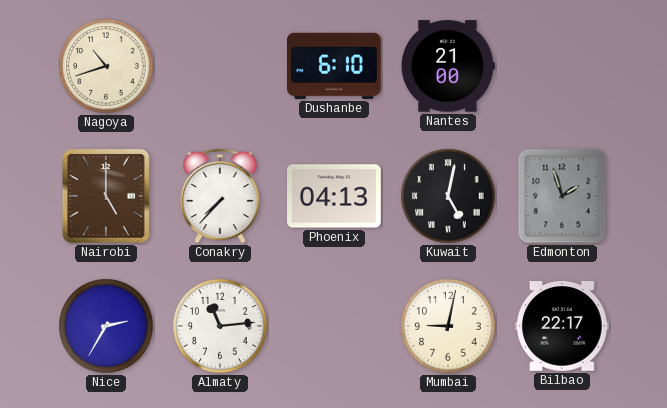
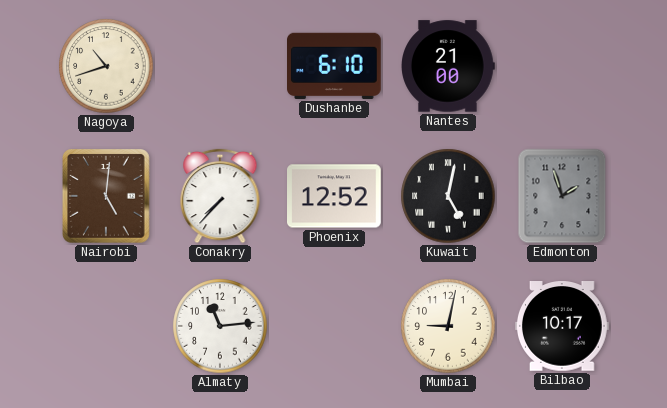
Nairobi: 5:00 -> 5:01
Phoenix: 04:13 -> 12:52
Nice: 2:35 -> none
Bilbao: 22:17 -> 10:17
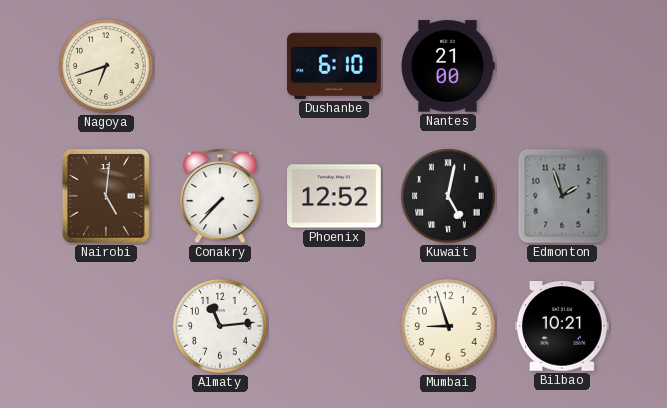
Nagoya: 10:42 -> 6:42
Mumbai: 9:02 -> 8:57
Bilbao: 10:17 -> 10:21
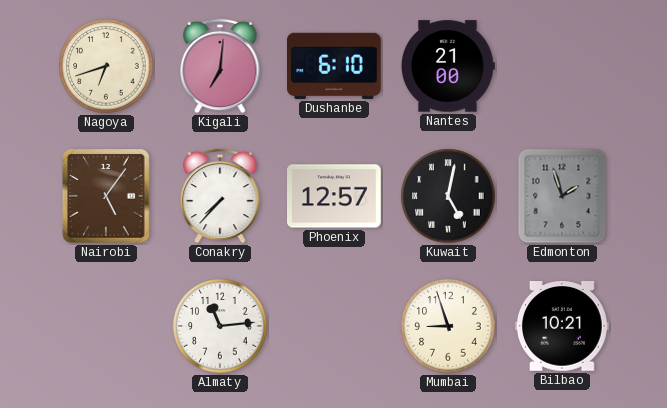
Kigali: none -> 7:01
Nairobi: 5:01 -> 5:06
Phoenix: 12:52 -> 12:57
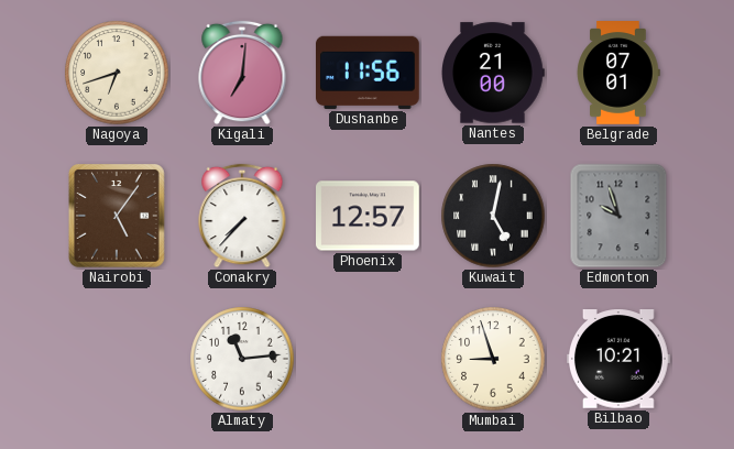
Dushanbe: 6:10 -> 11:56
Belgrade: none -> 07:01
Edmonton: 1:57 -> 9:57
